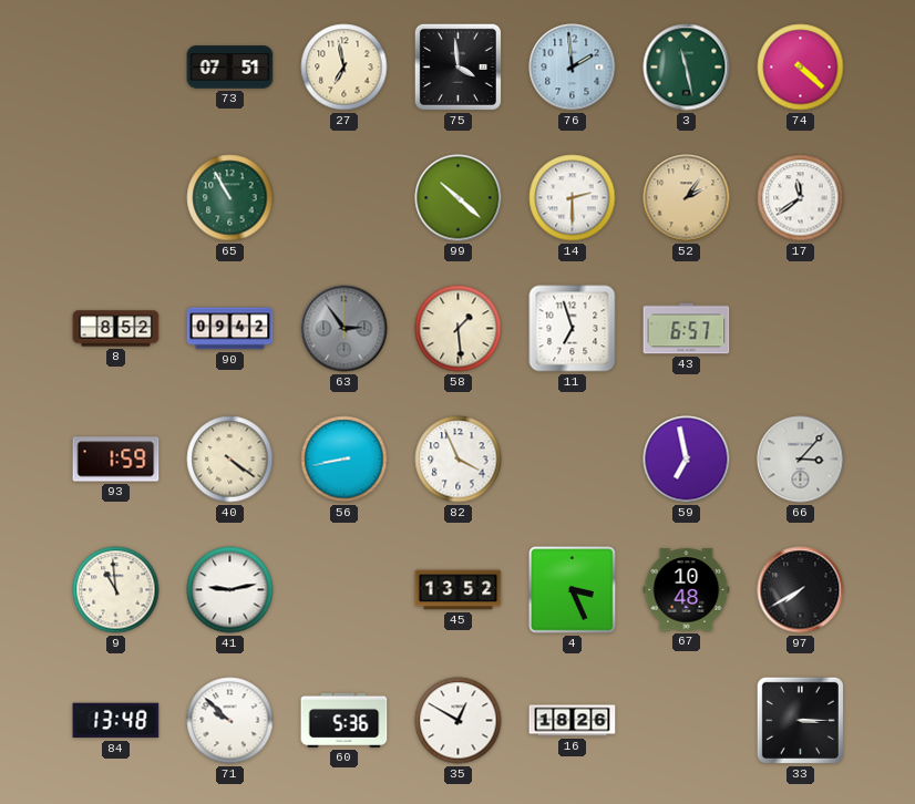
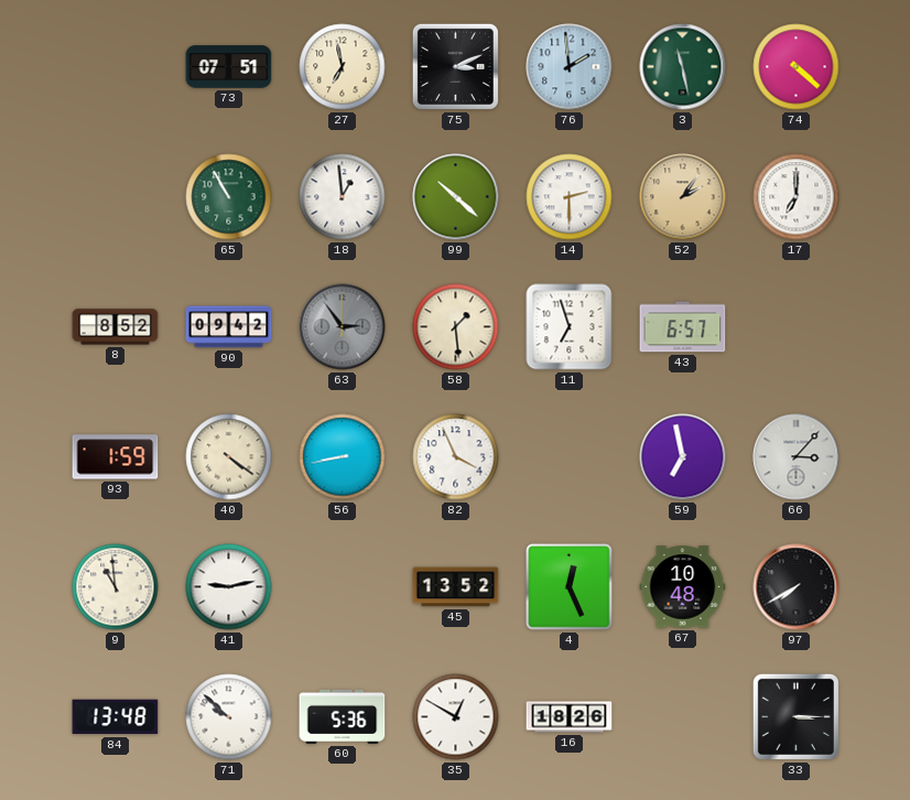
75: 3:59 -> 3:11
18: none -> 12:59
17: 11:39 -> 7:00
4: 3:26 -> 12:26
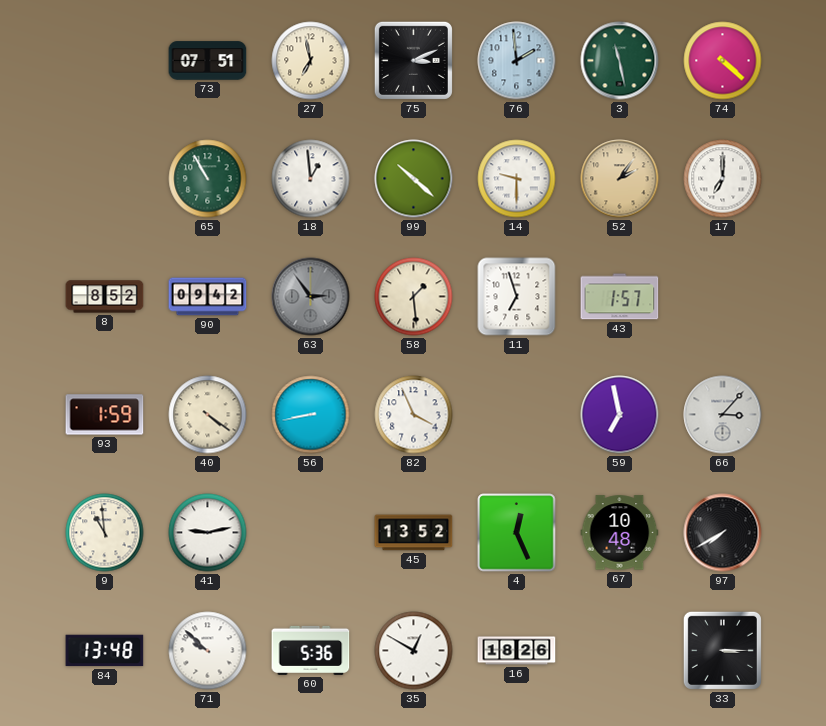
14: 2:30 -> 9:30
43: 6:57 -> 1:57
